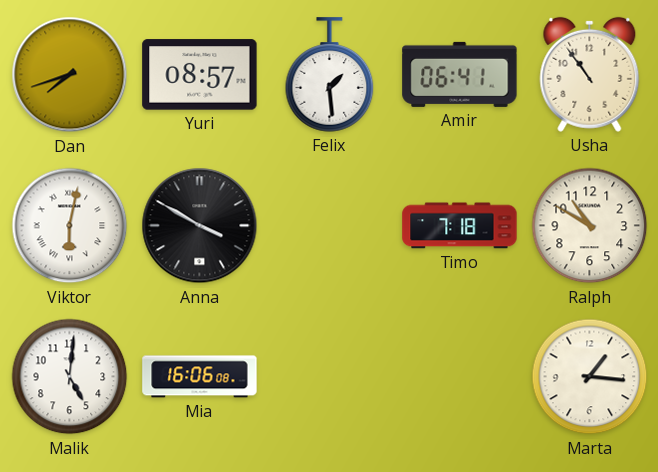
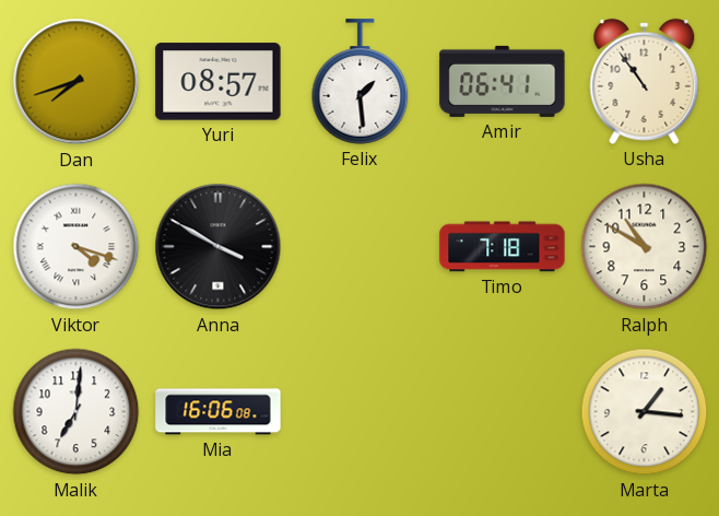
Viktor: 6:02 -> 4:18
Malik: 5:01 -> 7:01
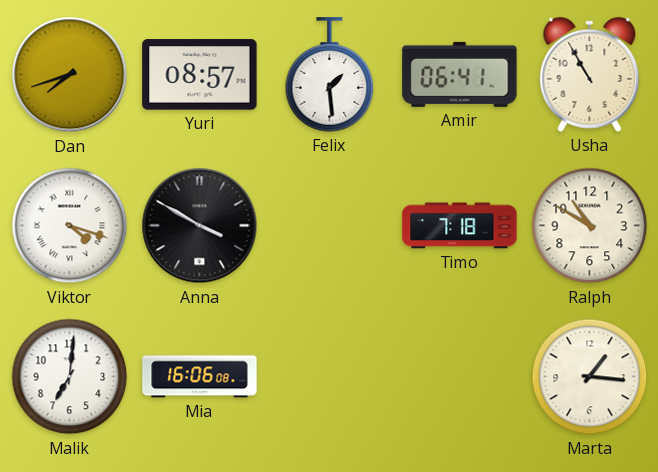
Usha: 10:54 -> 10:55
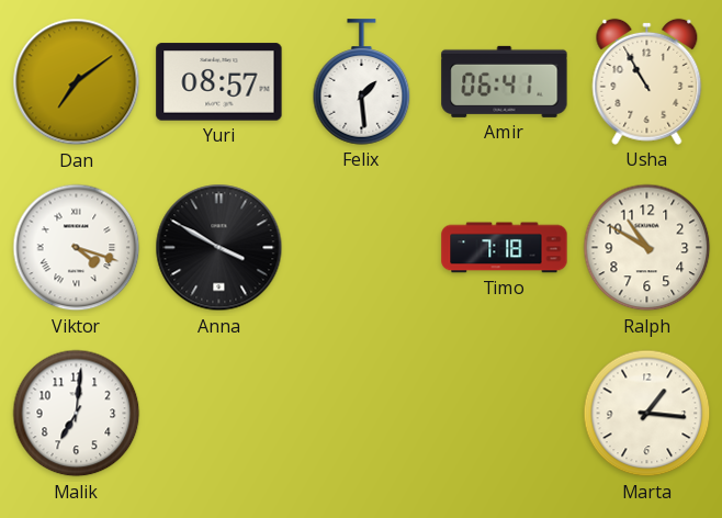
Dan: 7:42 -> 7:09
Mia: 16:06 -> none
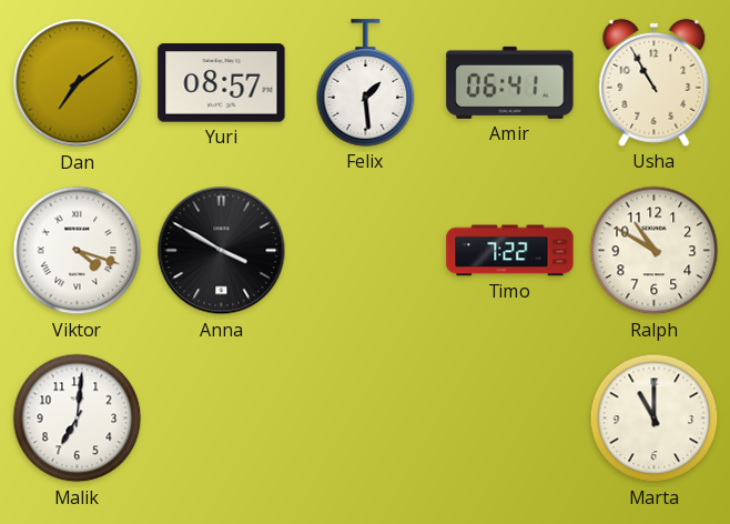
Timo: 7:18 -> 7:22
Marta: 1:16 -> 11:00
